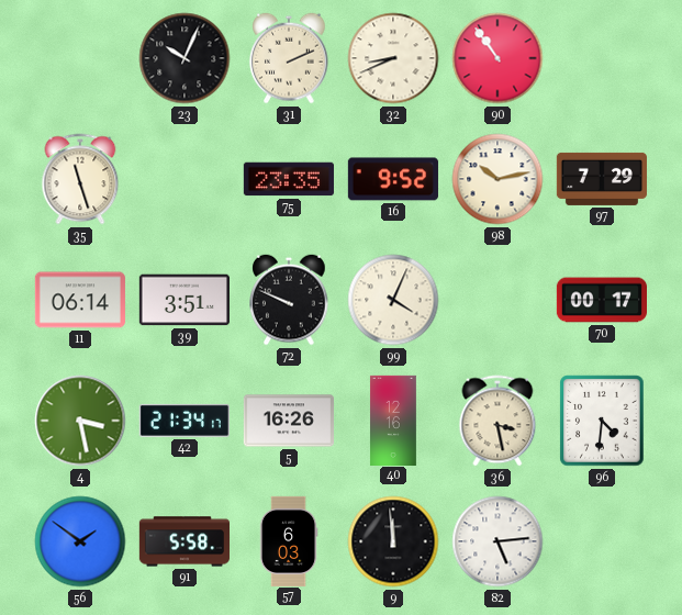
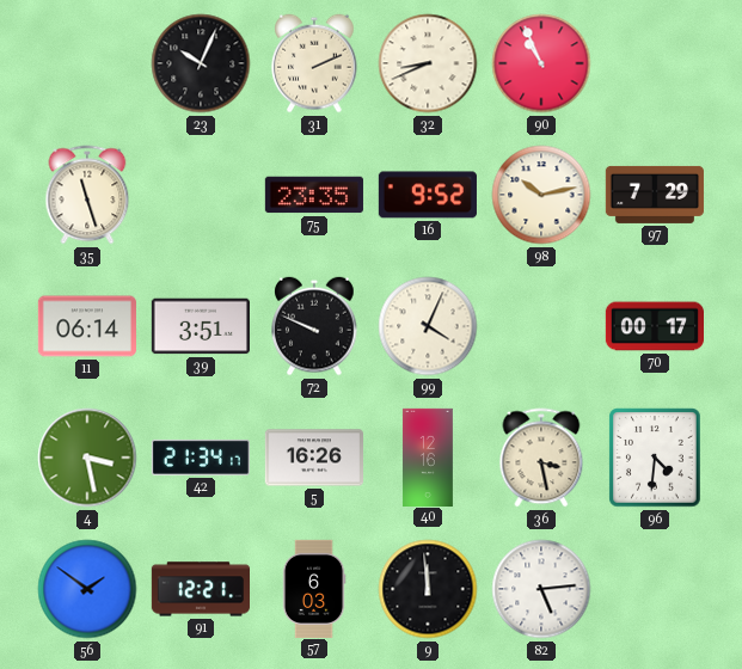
90: 10:54 -> 10:56
91: 5:58 -> 12:21
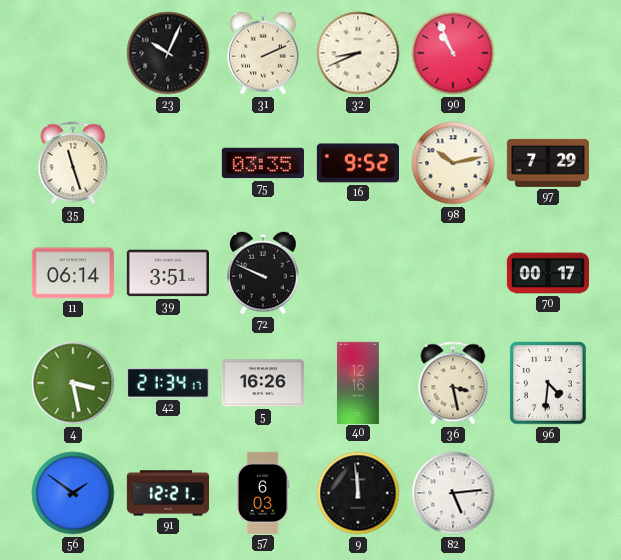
75: 23:35 -> 03:35
99: 4:04 -> none
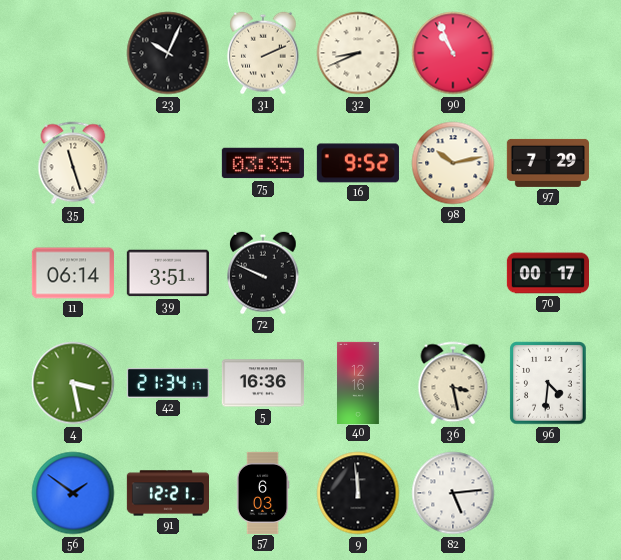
5: 16:26 -> 16:36
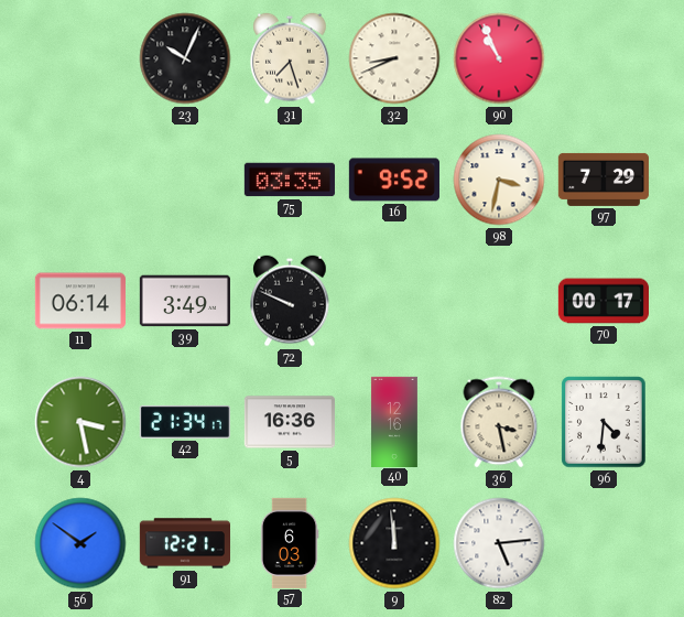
31: 2:11 -> 7:27
35: 11:27 -> none
98: 10:13 -> 3:32
39: 3:51 -> 3:49
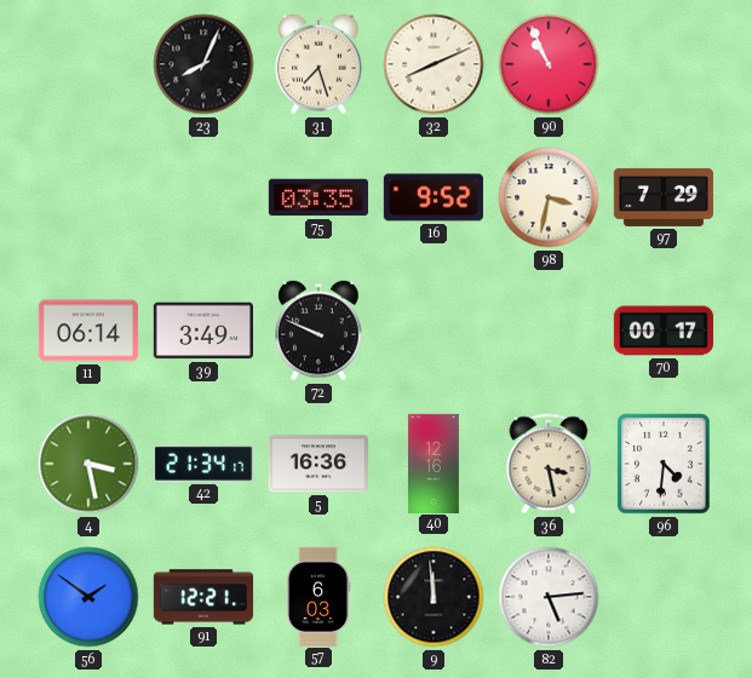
23: 10:04 -> 8:04
32: 8:41 -> 8:11
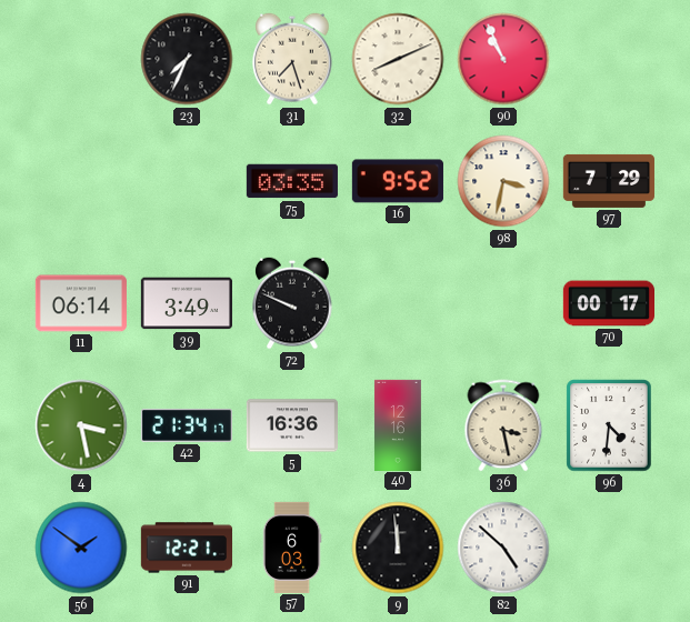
23: 8:04 -> 7:34
82: 5:14 -> 4:52
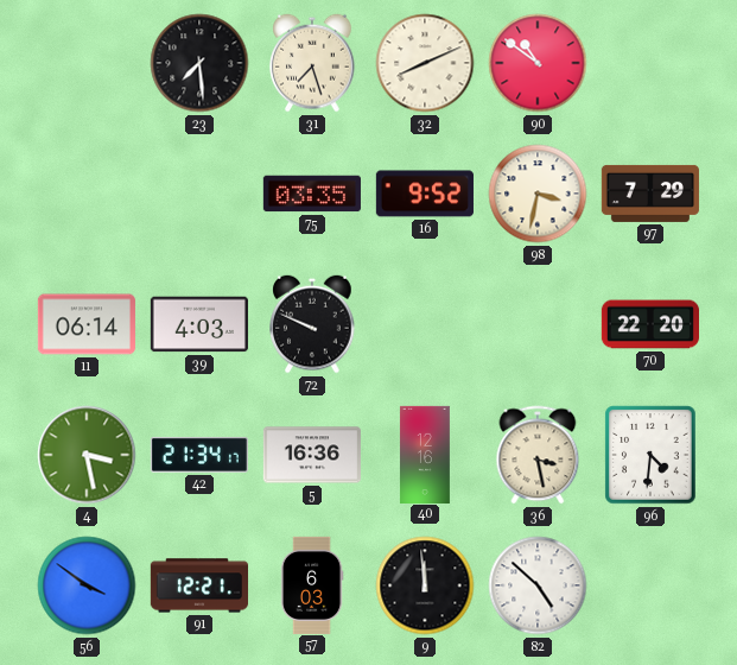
23: 7:34 -> 7:29
90: 10:56 -> 10:51
39: 3:49 -> 4:03
70: 00:17 -> 22:20
56: 1:51 -> 3:51
